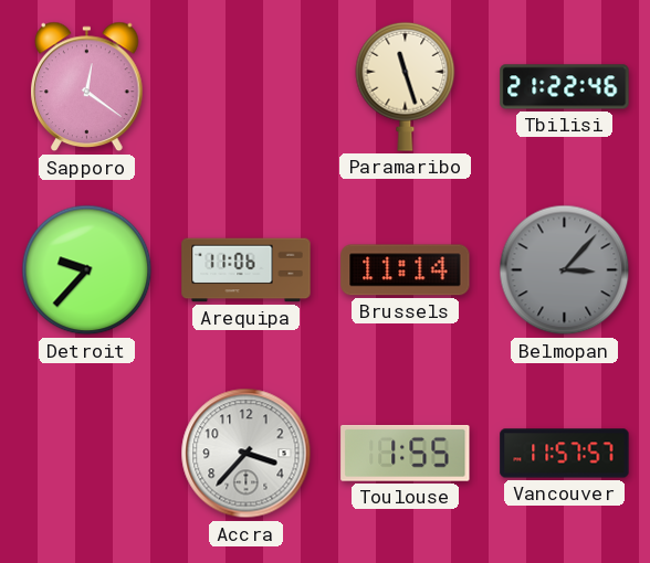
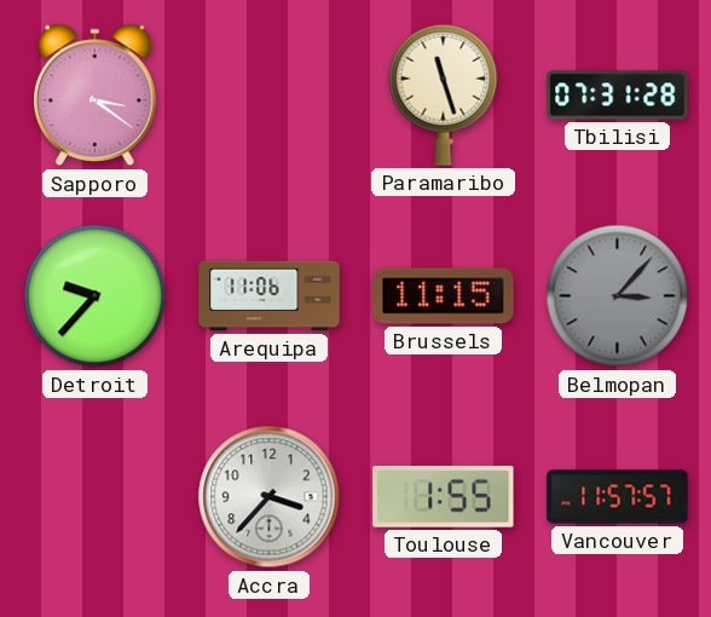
Sapporo: 12:21 -> 3:21
Tbilisi: 21:22 -> 07:31
Brussels: 11:14 -> 11:15
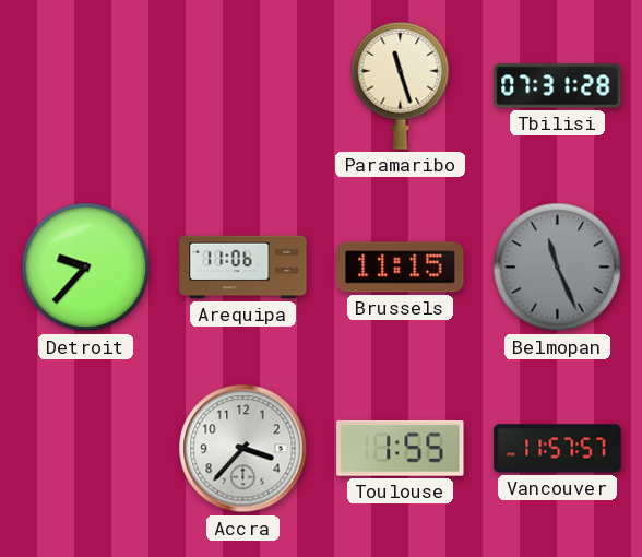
Sapporo: 3:21 -> none
Belmopan: 3:07 -> 11:26
